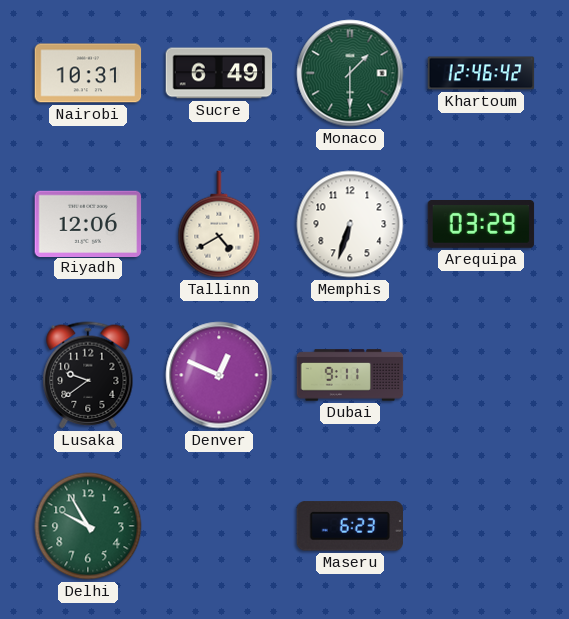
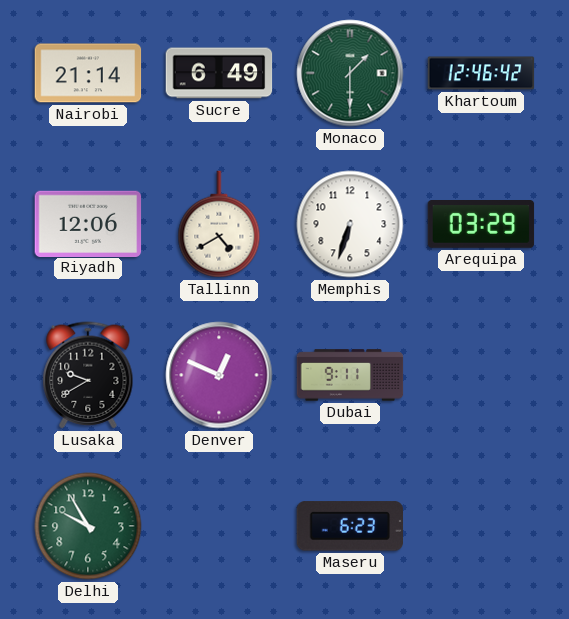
Nairobi: 10:31 -> 21:14
Lusaka: 9:39 -> 9:40
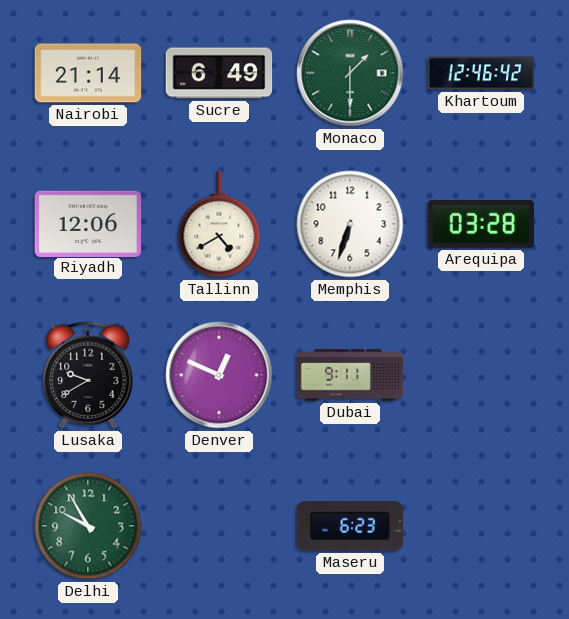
Arequipa: 03:29 -> 03:28
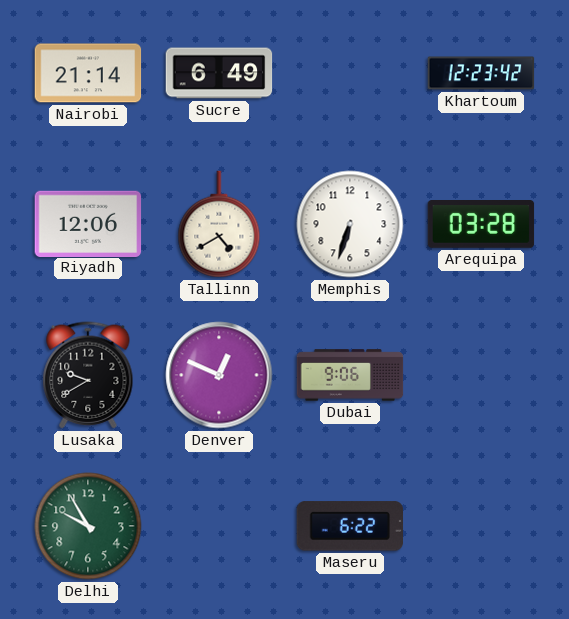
Monaco: 1:30 -> none
Khartoum: 12:46 -> 12:23
Dubai: 9:11 -> 9:06
Maseru: 6:23 -> 6:22
